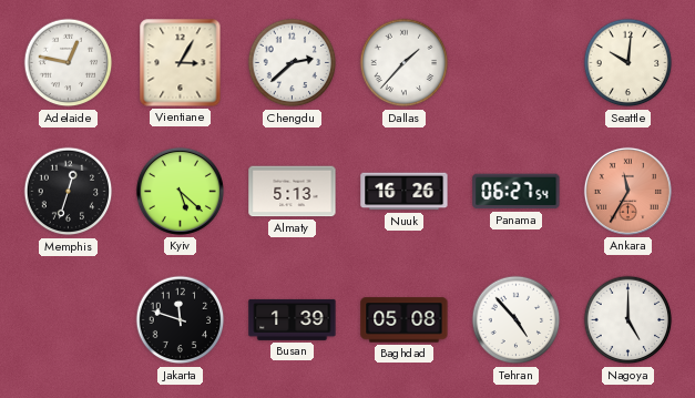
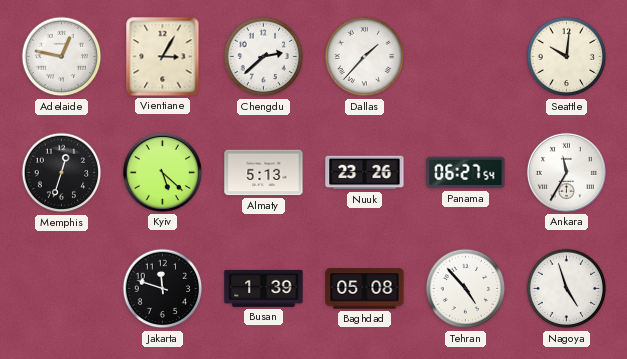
Nuuk: 16:26 -> 23:26
Ankara dial: salmon -> white
Nagoya: 5:00 -> 4:57
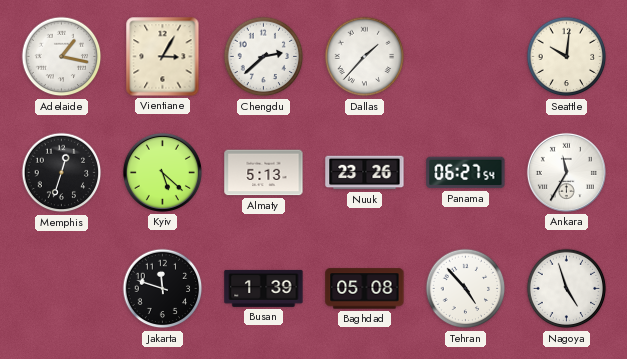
Adelaide: 12:47 -> 1:17
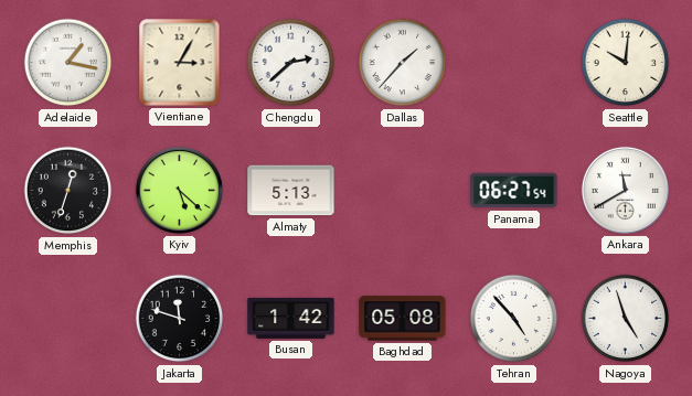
Nuuk: 23:26 -> none
Ankara: 11:35 -> 11:40
Busan: 1:39 -> 1:42
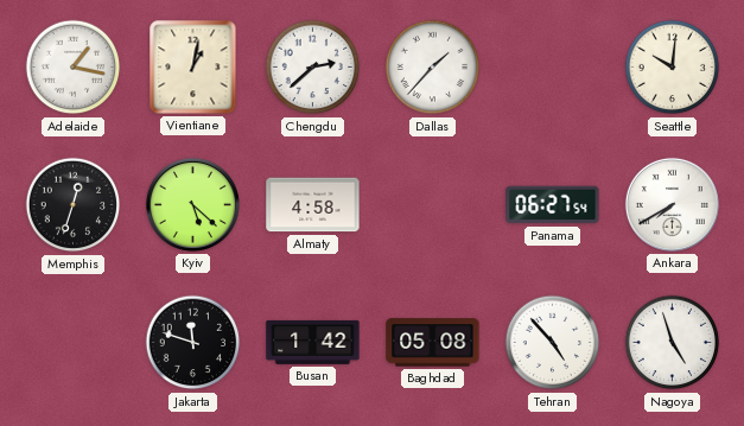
Vientiane: 3:05 -> 1:02
Almaty: 5:13 -> 4:58
Ankara: 11:40 -> 7:40
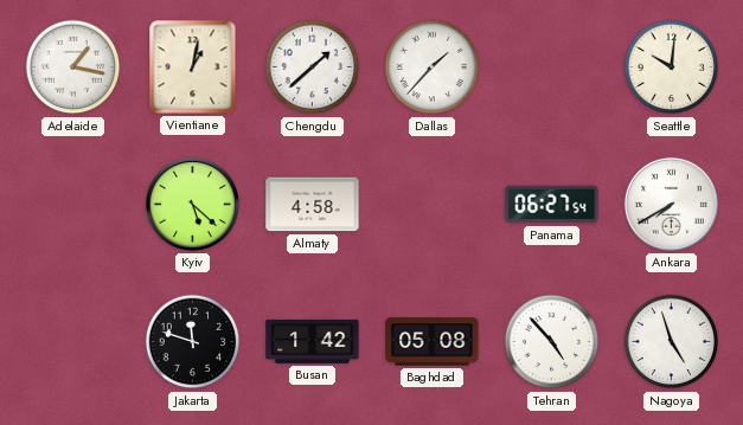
Chengdu: 2:38 -> 1:38
Memphis: 12:33 -> none
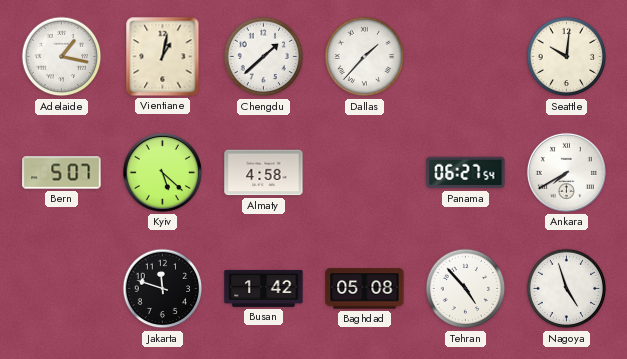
Bern: none -> 5:07
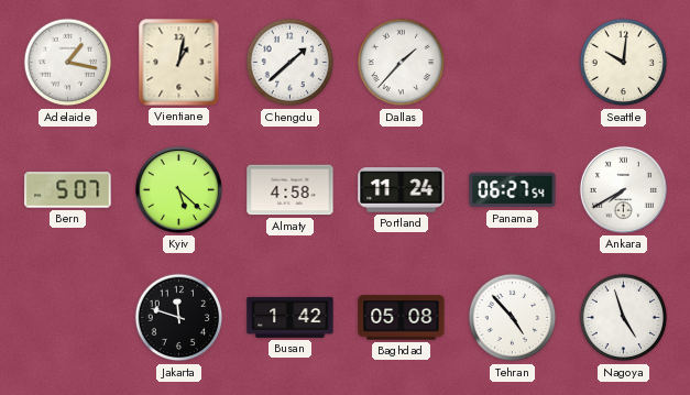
Portland: none -> 11:24
